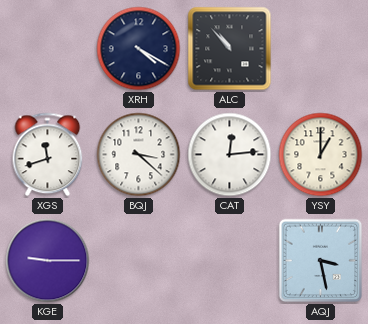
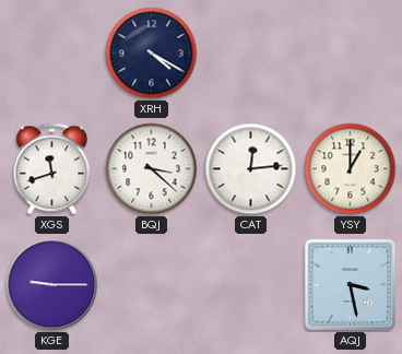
ALC: 10:53 -> none
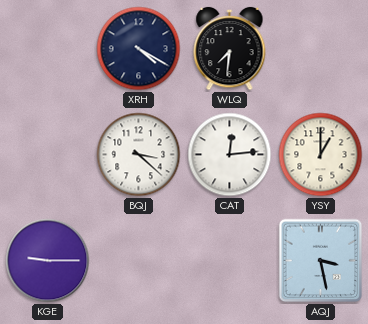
WLQ: none -> 7:31
XGS: 11:42 -> none
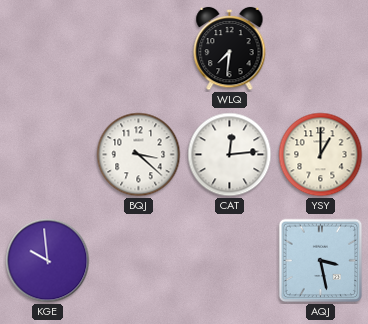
XRH: 4:20 -> none
KGE: 9:15 -> 9:59
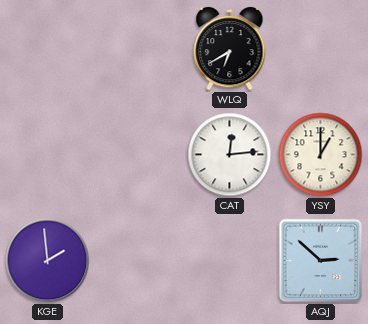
WLQ: 7:31 -> 6:40
BQJ: 3:22 -> none
KGE: 9:59 -> 1:59
AQJ: 3:28 -> 2:52
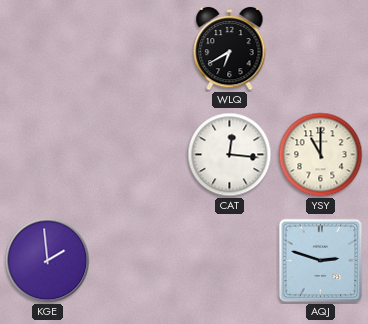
CAT: 12:14 -> 12:16
YSY: 1:00 -> 11:00
AQJ: 2:52 -> 2:48
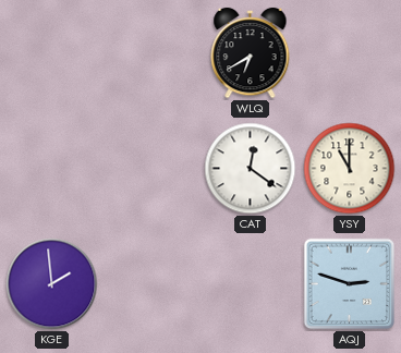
CAT: 12:16 -> 12:21
